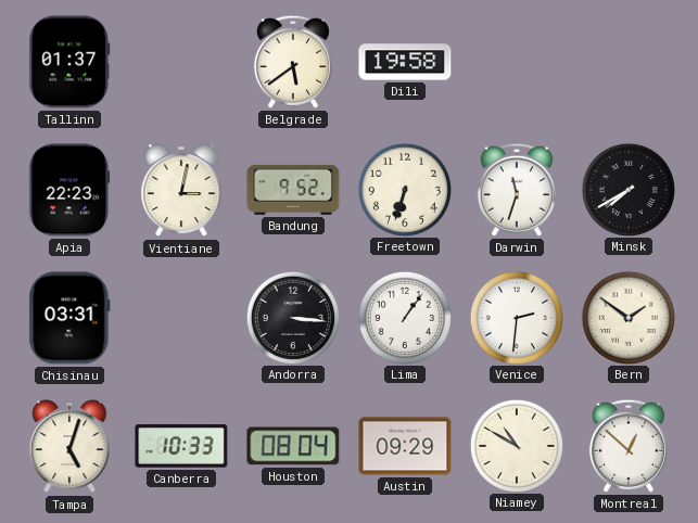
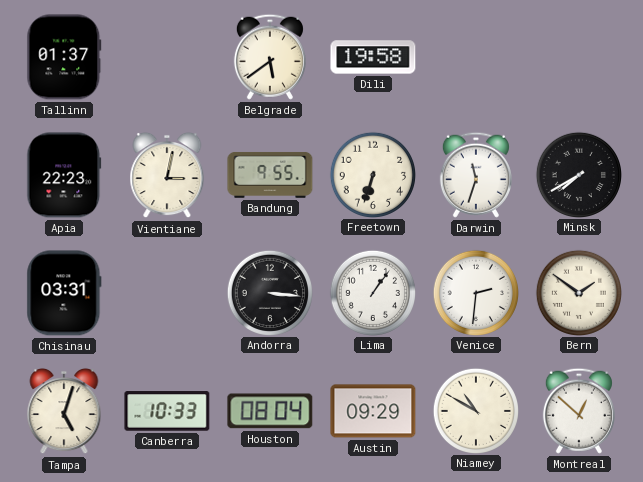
Bandung: 9:52 -> 9:55
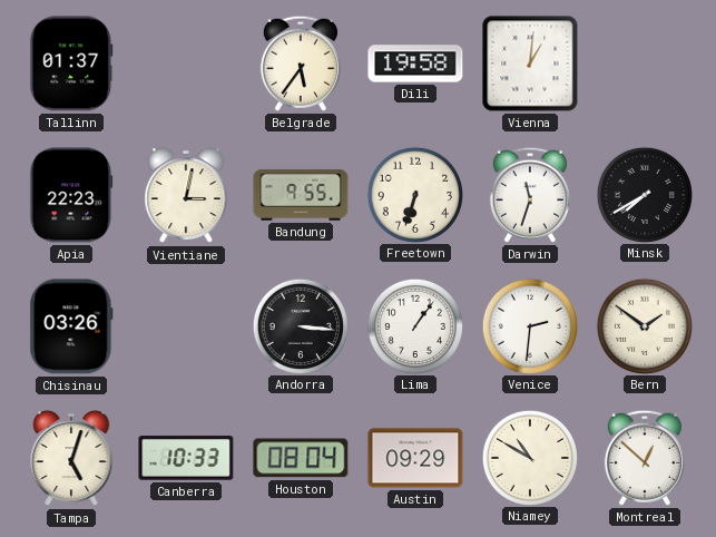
Belgrade: 5:39 -> 5:36
Vienna: none -> 1:01
Chisinau: 03:31 -> 03:26
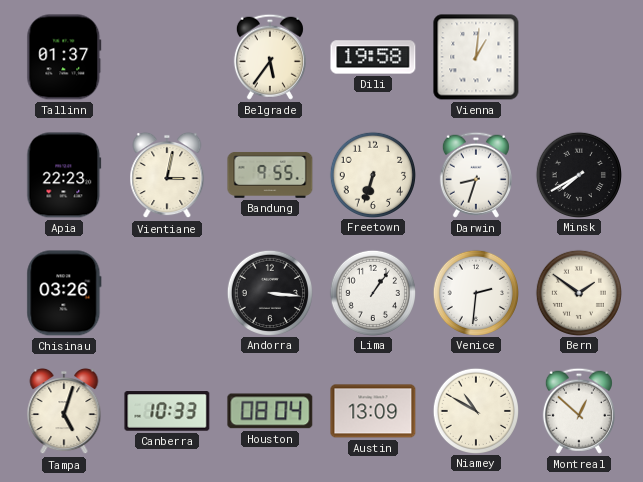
Darwin: 11:33 -> 8:33
Austin: 09:29 -> 13:09
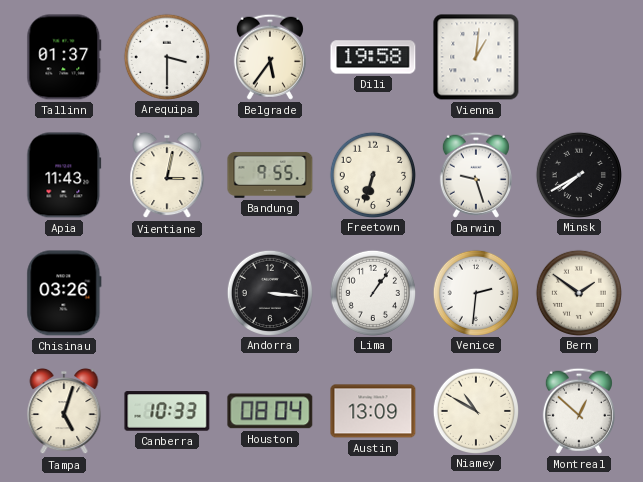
Arequipa: none -> 3:30
Apia: 22:23 -> 11:43
Darwin: 8:33 -> 9:27
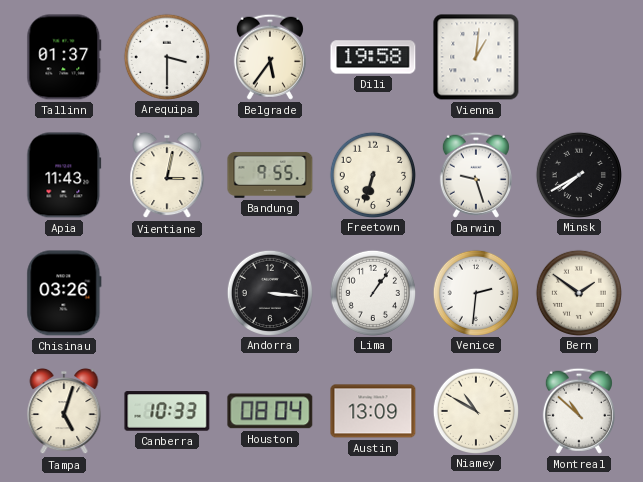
Montreal: 12:52 -> 10:52
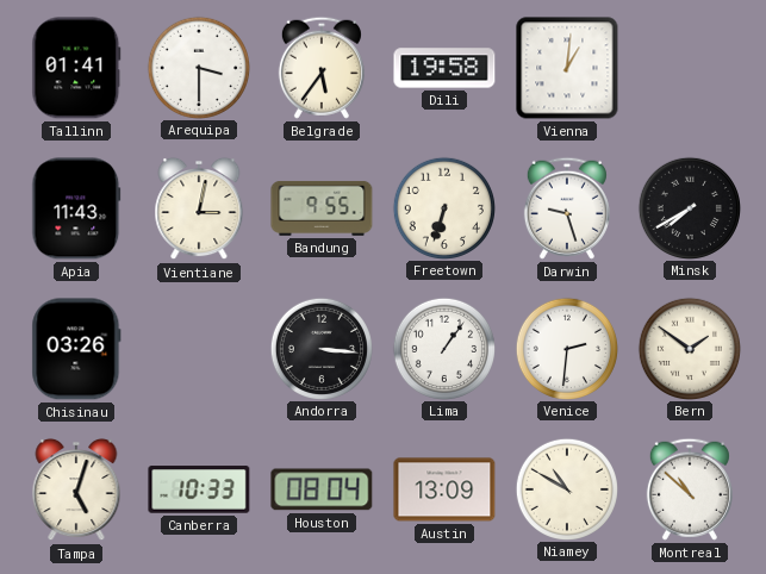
Tallinn: 01:37 -> 01:41
